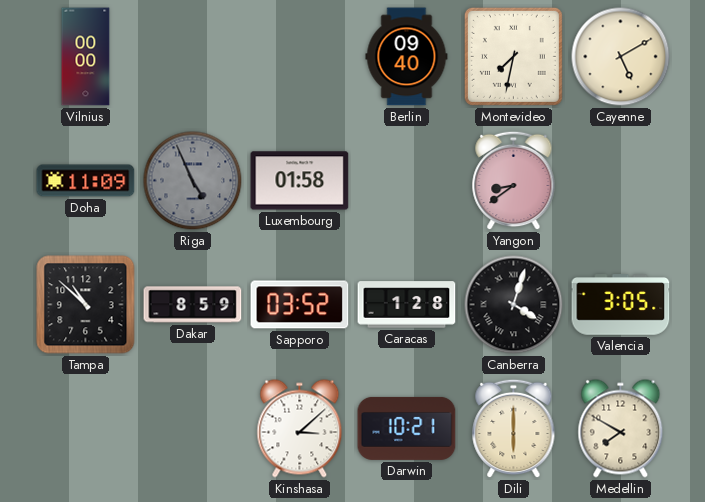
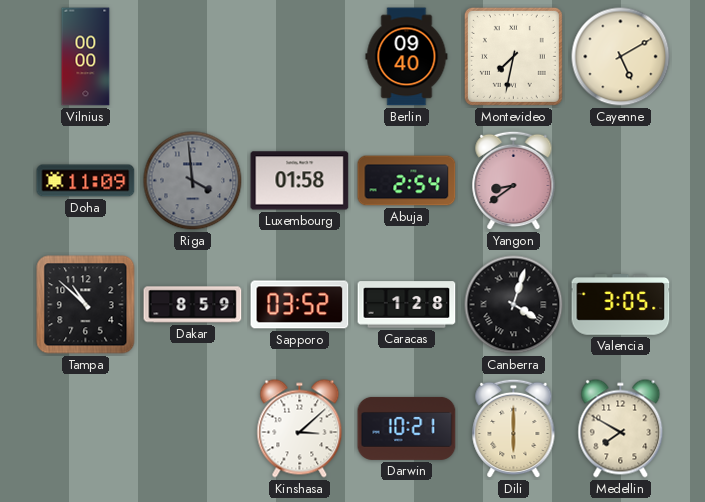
Riga: 4:56 -> 3:59
Abuja: none -> 2:54
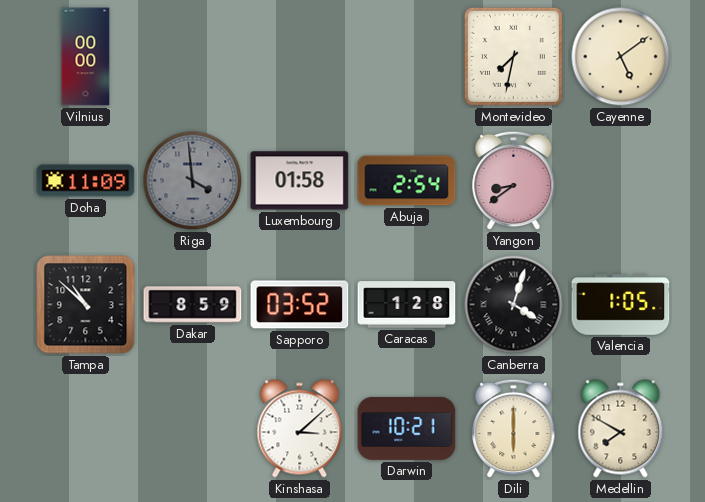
Berlin: 09:40 -> none
Cayenne: 5:10 -> 5:09
Valencia: 3:05 -> 1:05
